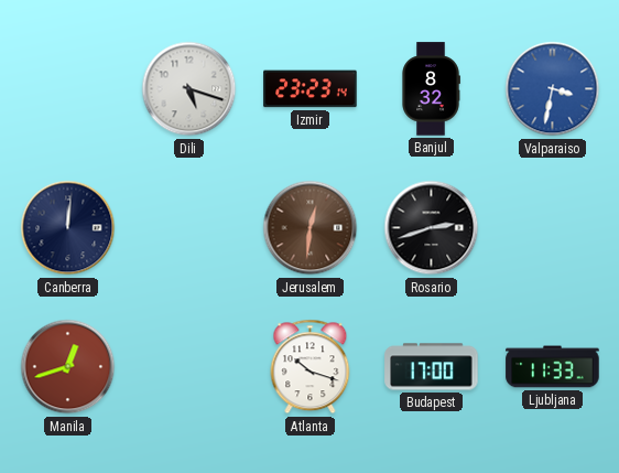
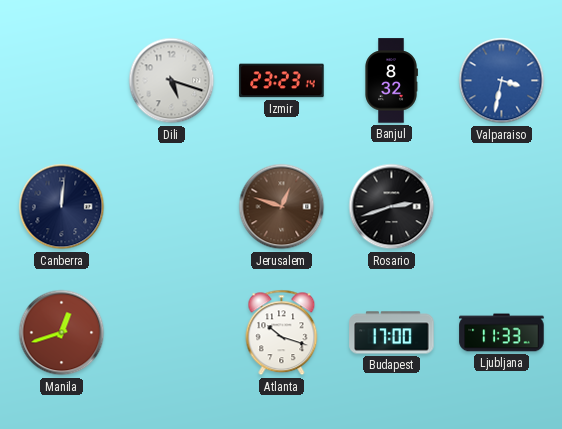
Jerusalem: 12:31 -> 12:48
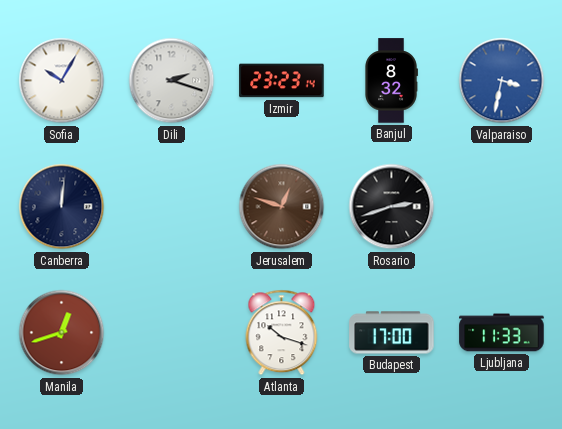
Sofia: none -> 10:05
Dili: 5:18 -> 2:18
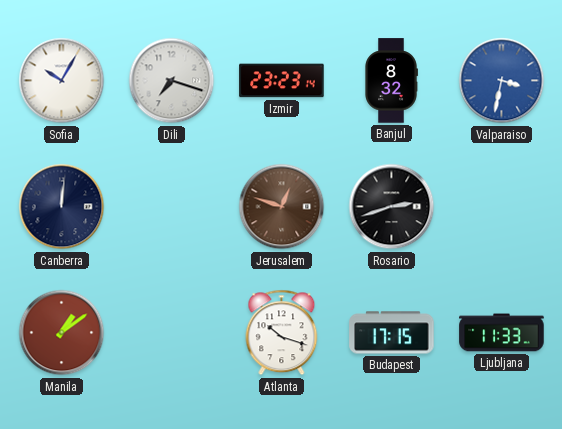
Dili: 2:18 -> 7:18
Manila: 12:42 -> 1:09
Budapest: 17:00 -> 17:15
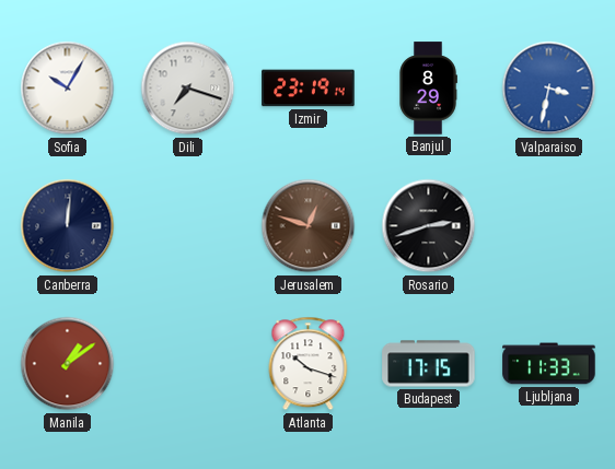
Izmir: 23:23 -> 23:19
Banjul: 8:32 -> 8:29
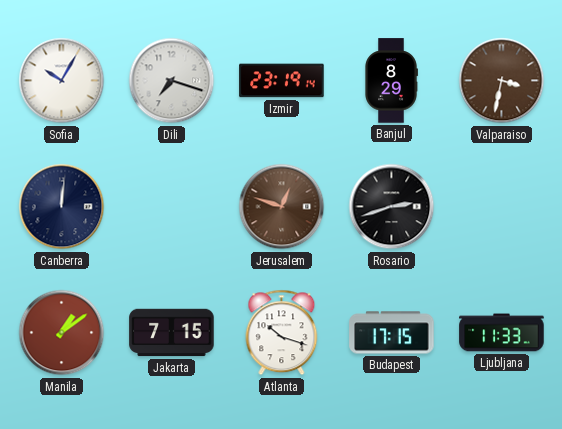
Valparaiso dial: blue -> brown
Jakarta: none -> 7:15
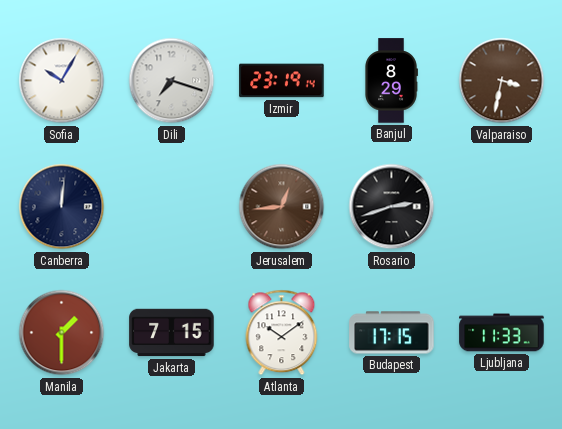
Jerusalem: 12:48 -> 12:44
Manila: 1:09 -> 1:30
Atlanta: 10:18 -> 10:09
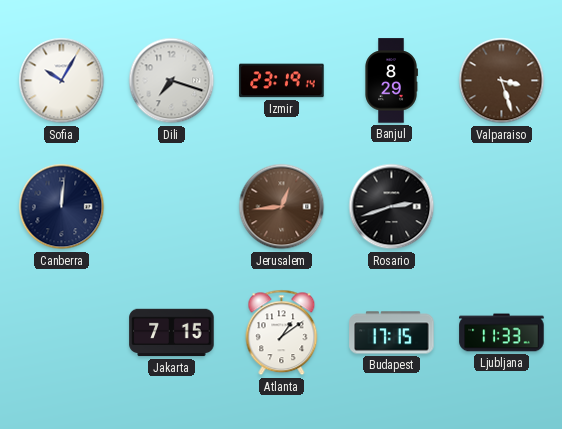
Valparaiso: 3:32 -> 3:27
Manila: 1:30 -> none
Atlanta: 10:09 -> 1:09
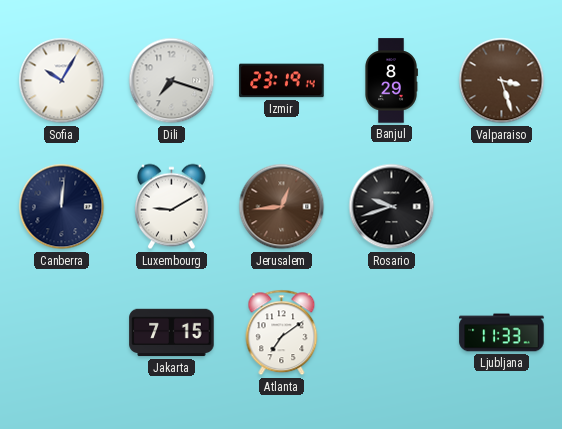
Luxembourg: none -> 9:10
Rosario: 2:42 -> 9:42
Atlanta: 1:09 -> 7:09
Budapest: 17:15 -> none
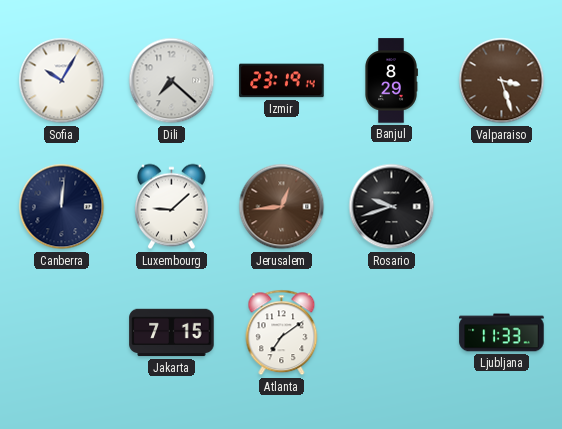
Dili: 7:18 -> 7:22
Luxembourg: 9:10 -> 9:08
